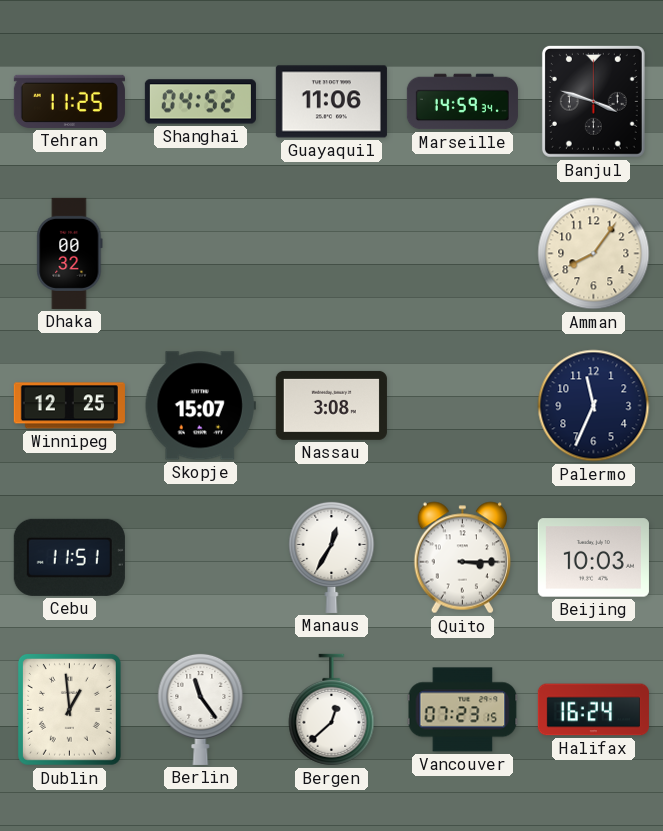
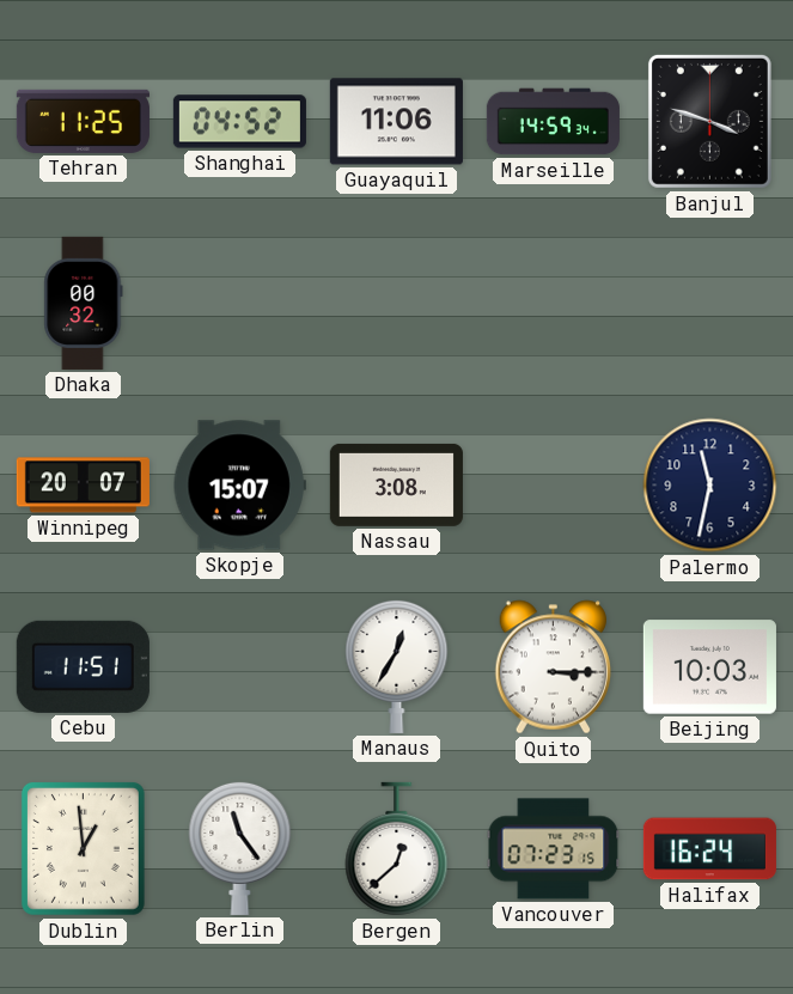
Amman: 8:06 -> none
Winnipeg: 12:25 -> 20:07
Palermo: 11:34 -> 11:32
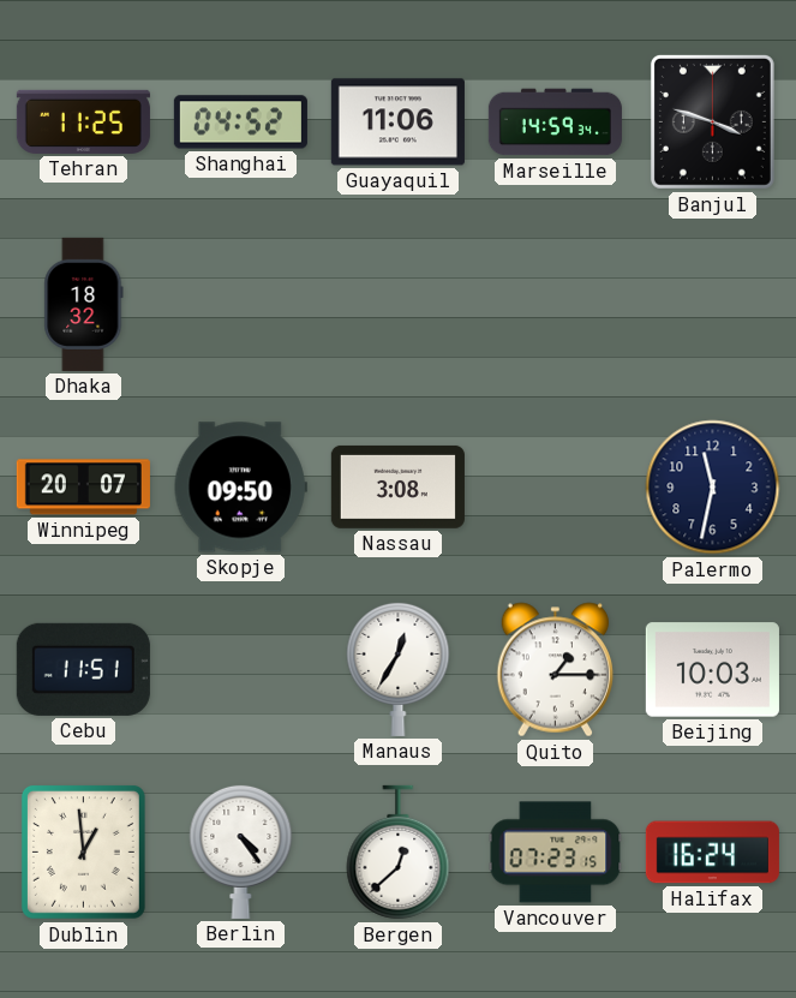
Dhaka: 00:32 -> 18:32
Skopje: 15:07 -> 09:50
Quito: 3:15 -> 1:15
Berlin: 11:24 -> 4:24
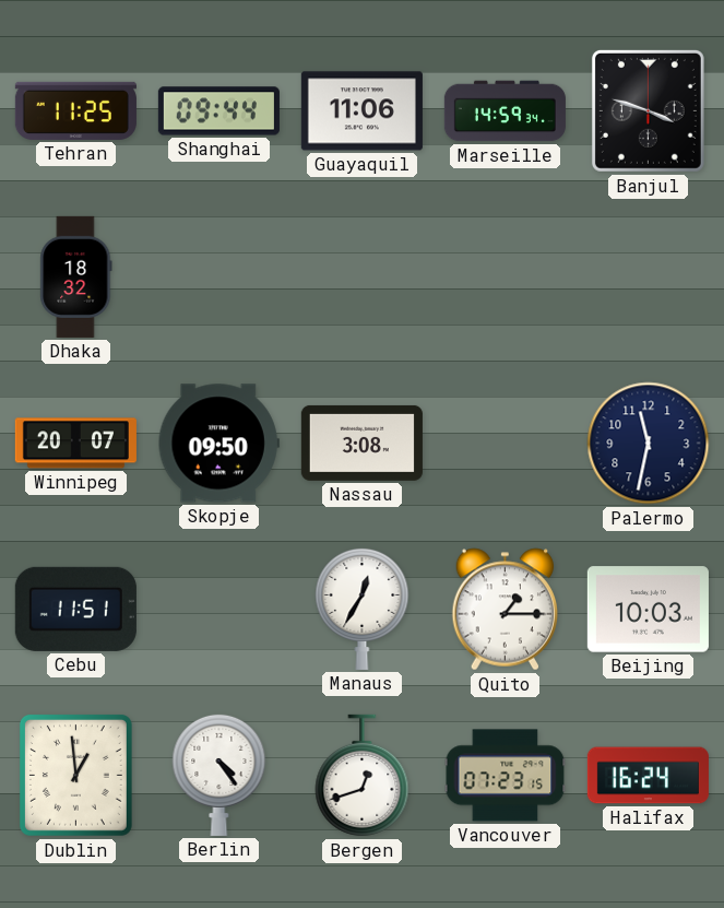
Shanghai: 04:52 -> 09:44
Bergen: 12:38 -> 12:42
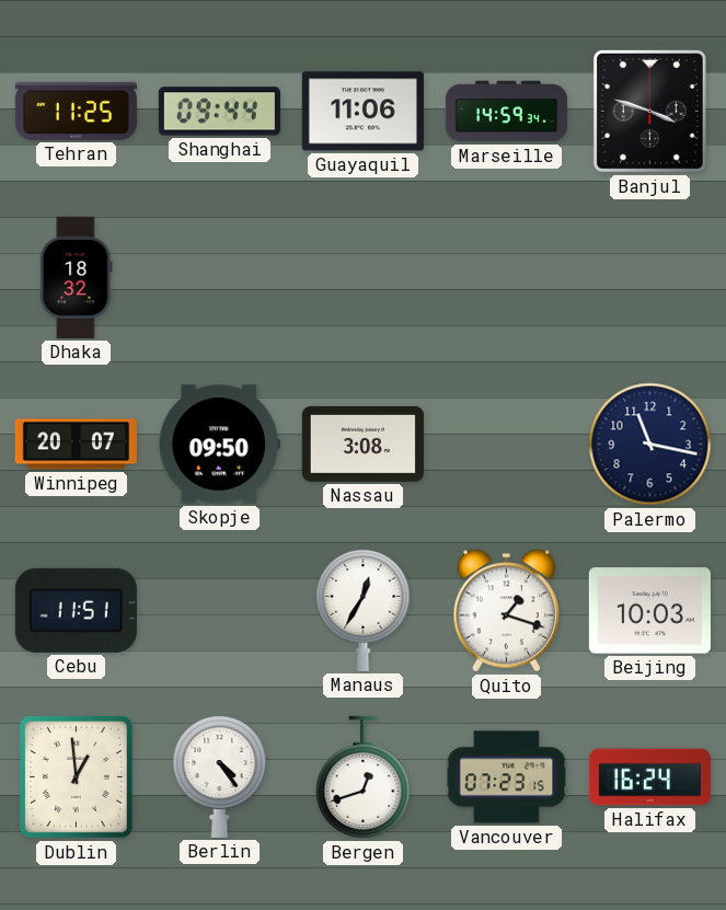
Palermo: 11:32 -> 11:17
Quito: 1:15 -> 1:18
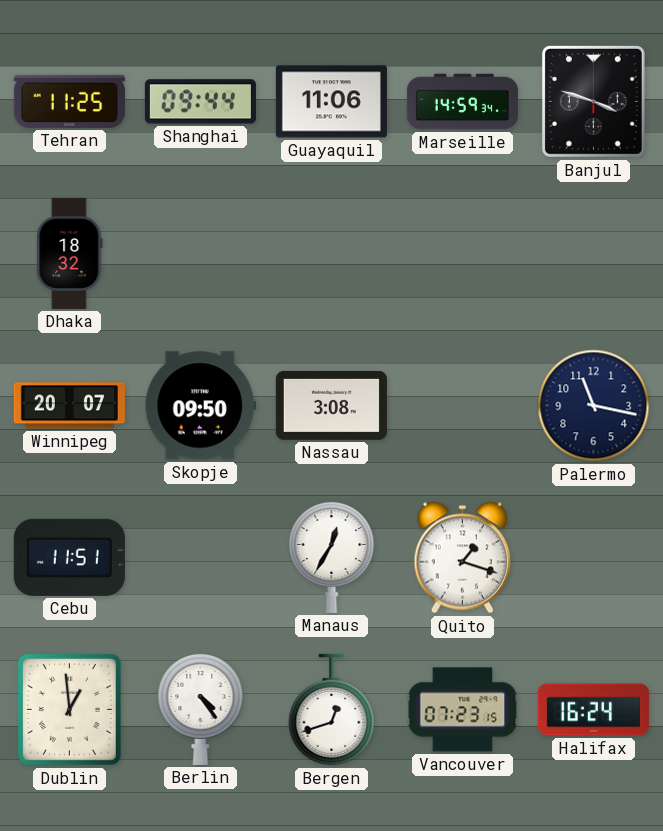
Beijing: 10:03 -> none
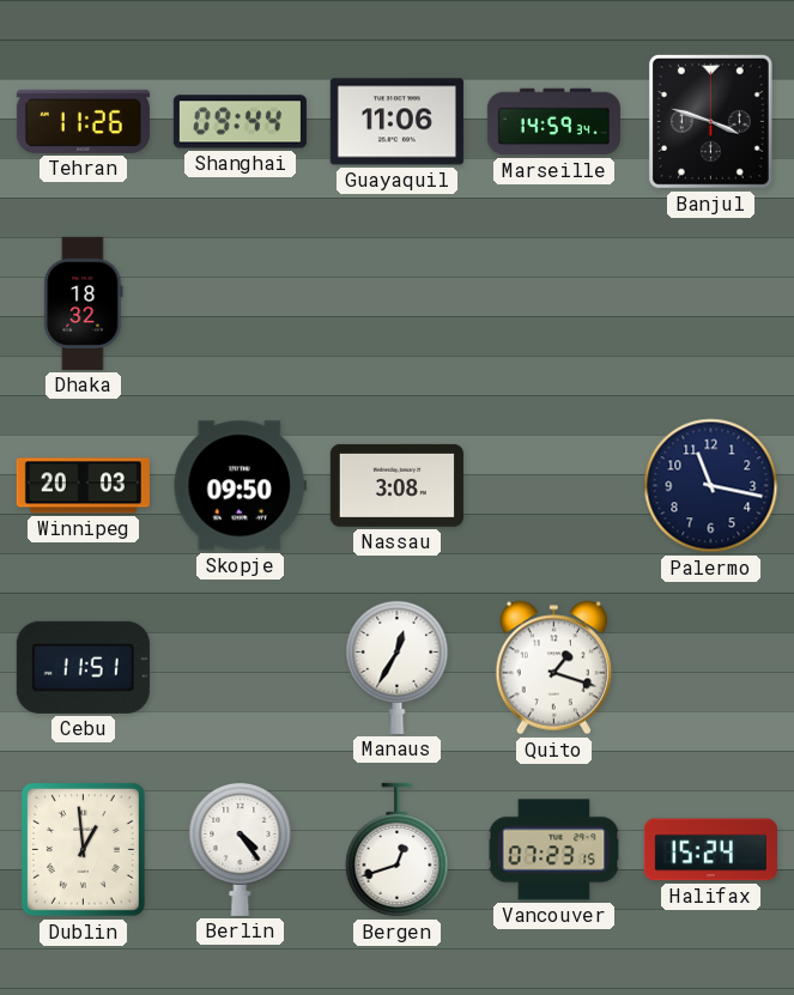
Tehran: 11:25 -> 11:26
Winnipeg: 20:07 -> 20:03
Halifax: 16:24 -> 15:24
